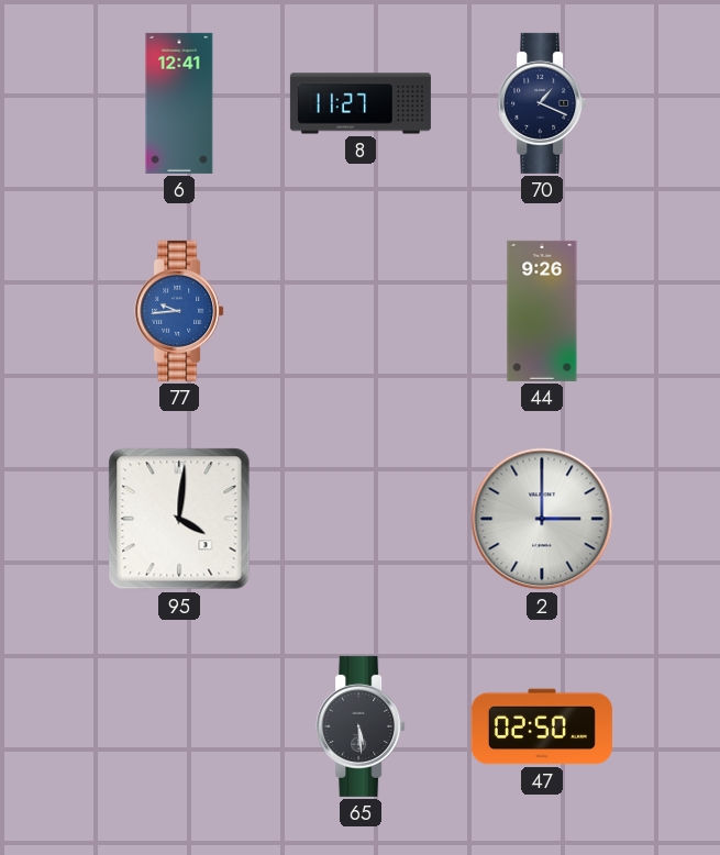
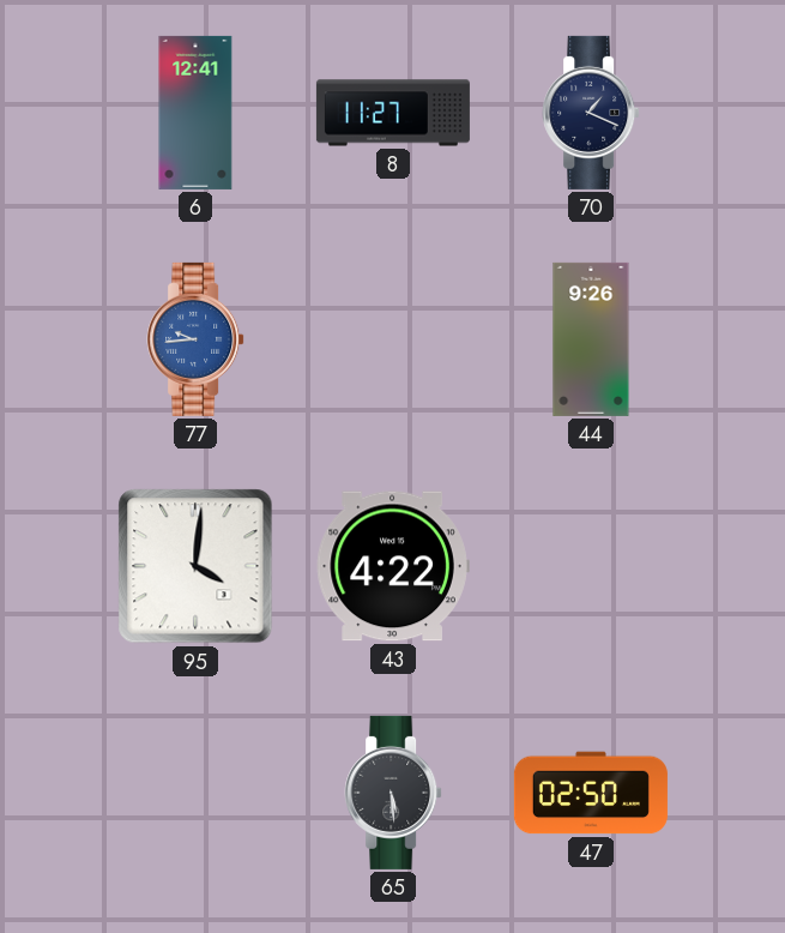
43: none -> 4:22
2: 3:00 -> none
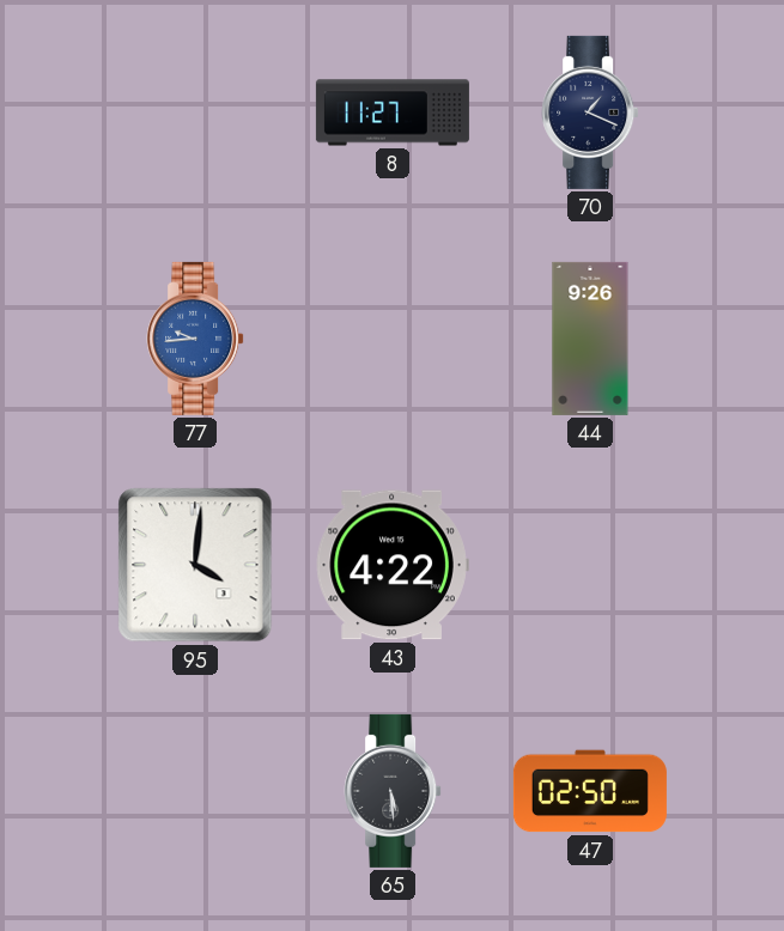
6: 12:41 -> none
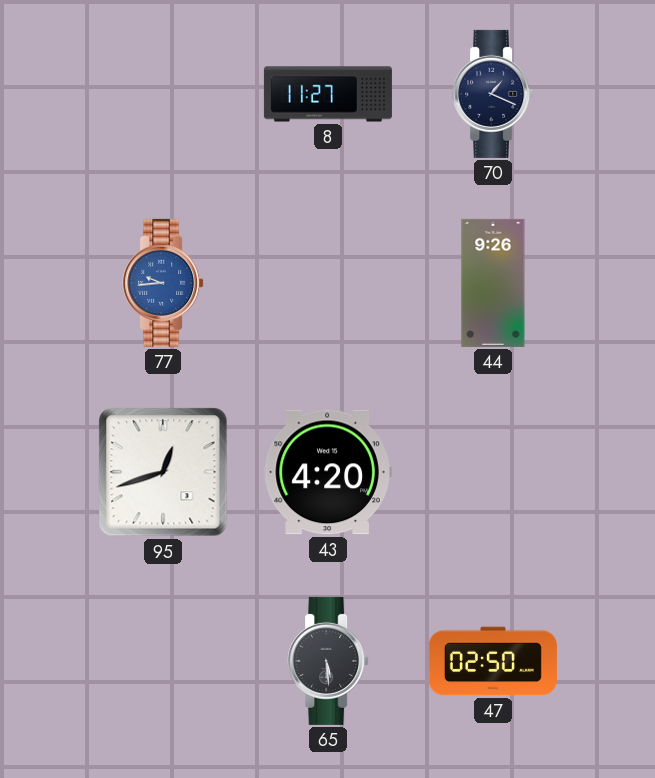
95: 4:01 -> 12:42
43: 4:22 -> 4:20
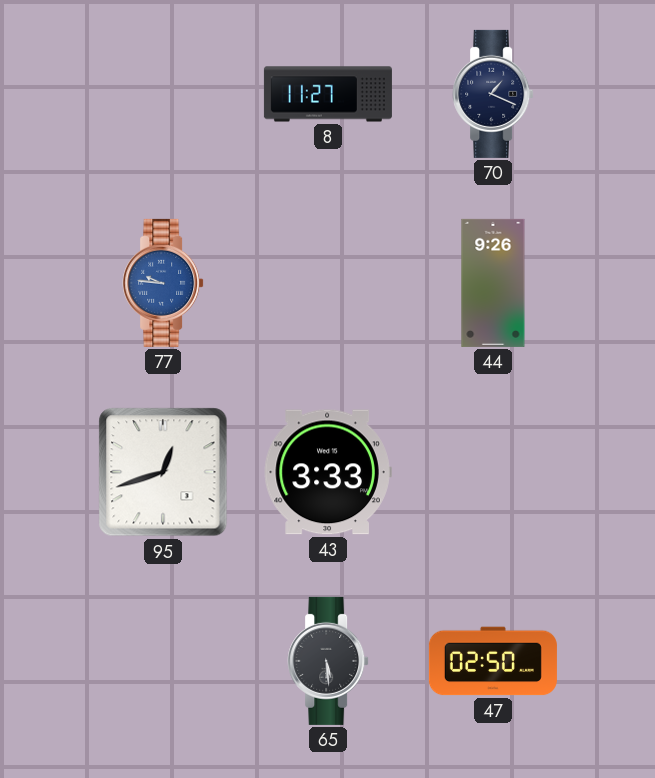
77: 9:44 -> 9:46
43: 4:20 -> 3:33
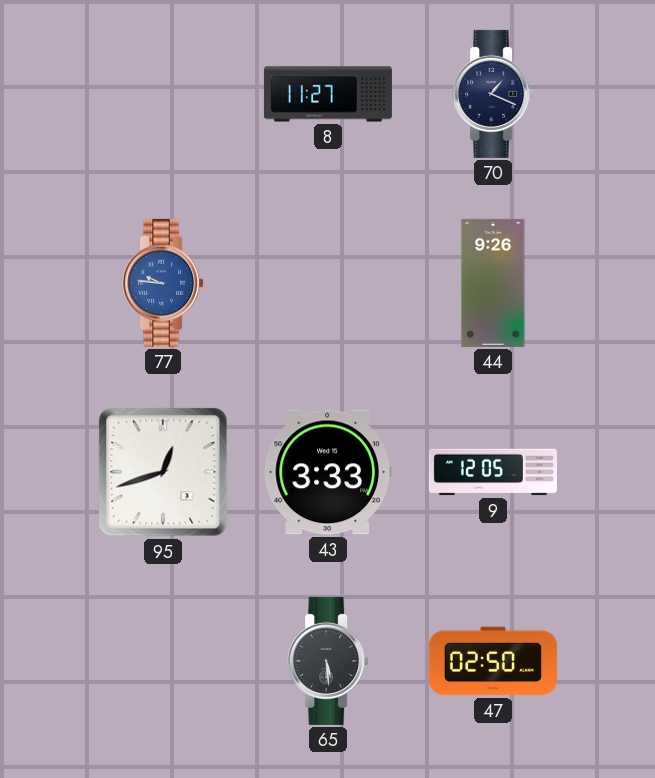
9: none -> 12:05
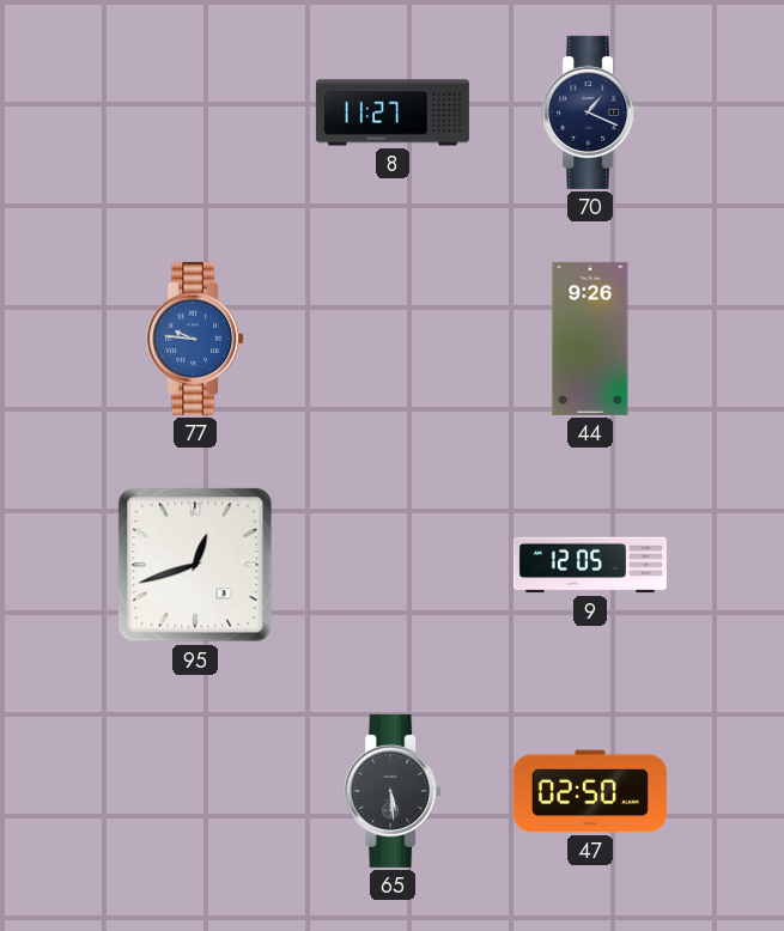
43: 3:33 -> none
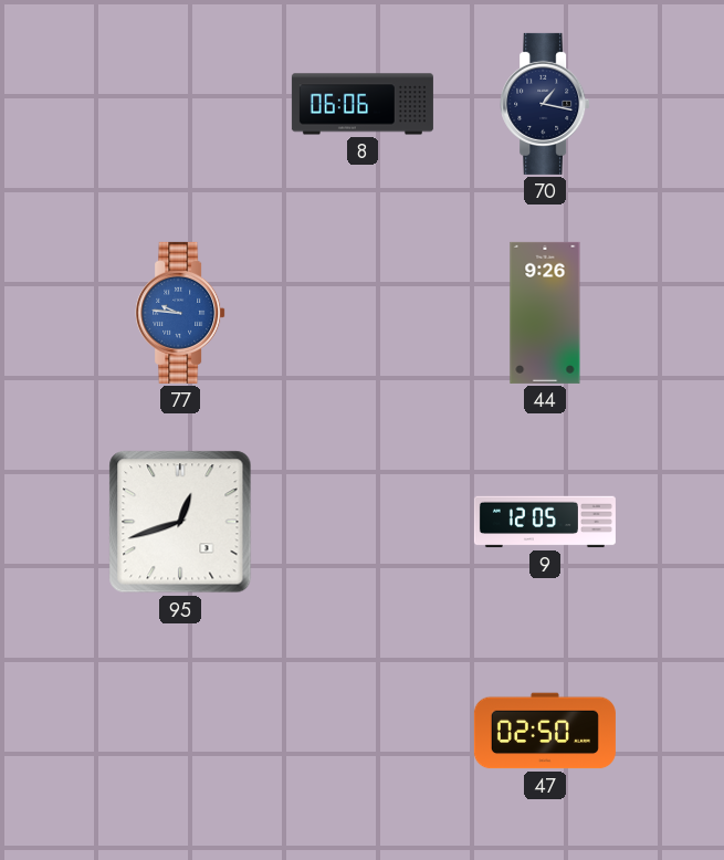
8: 11:27 -> 06:06
70: 1:19 -> 1:17
65: 5:29 -> none
